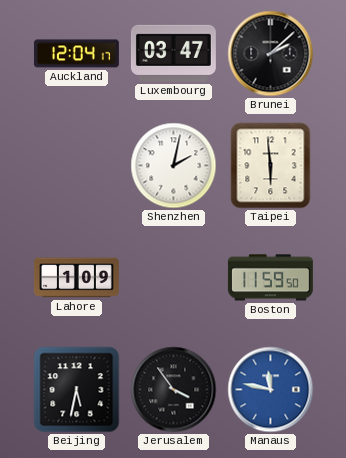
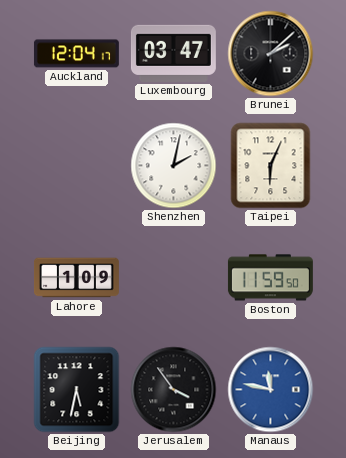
Taipei: 5:59 -> 6:04
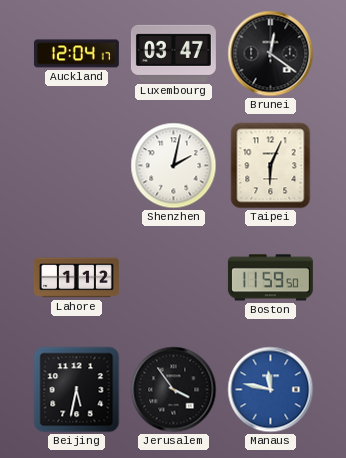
Brunei: 2:08 -> 12:21
Lahore: 1:09 -> 1:12
